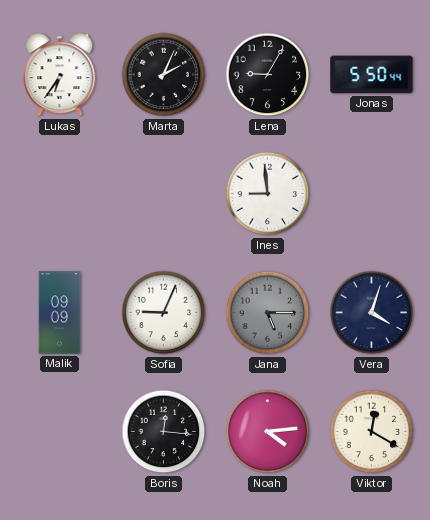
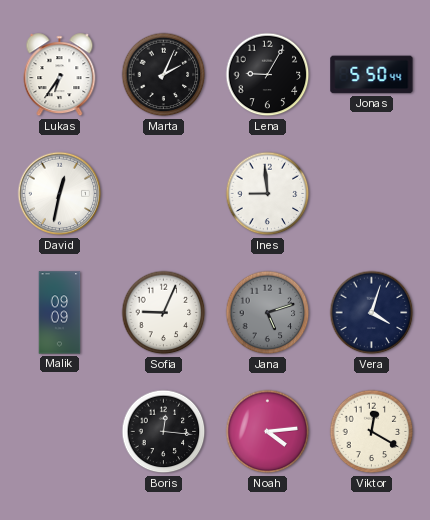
David: none -> 12:32
Jana: 5:15 -> 5:12
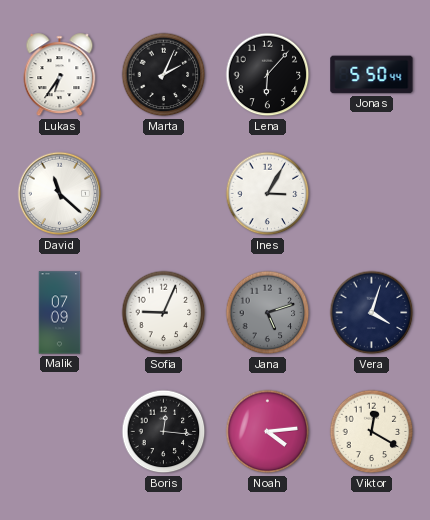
Lena: 9:05 -> 6:07
David: 12:32 -> 11:22
Ines: 8:59 -> 3:05
Malik: 09:09 -> 07:09
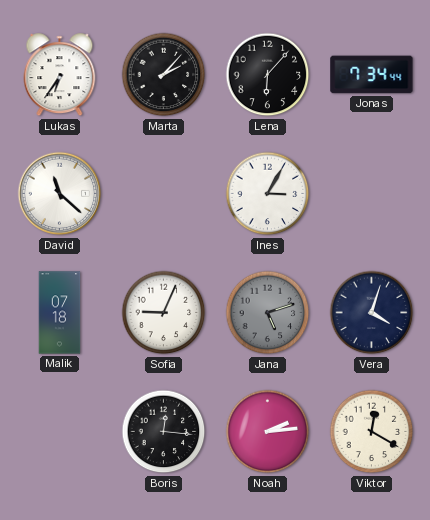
Marta: 2:04 -> 2:07
Jonas: 5:50 -> 7:34
Malik: 07:09 -> 07:18
Noah: 4:14 -> 2:14
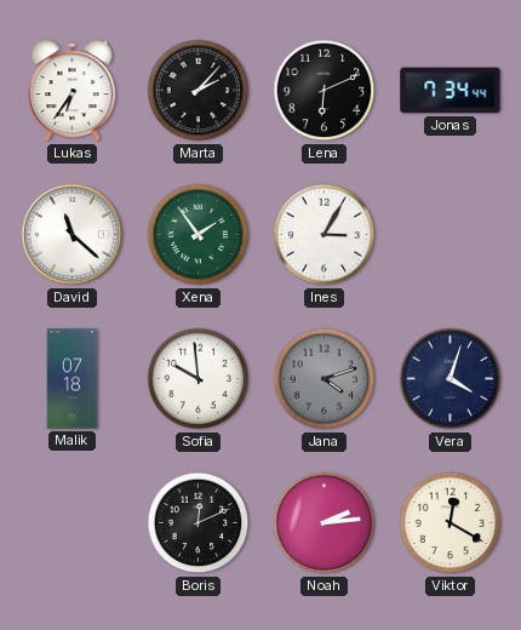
Lena: 6:07 -> 6:11
Xena: none -> 1:54
Sofia: 9:04 -> 9:59
Jana: 5:12 -> 4:12
Boris: 12:16 -> 12:11
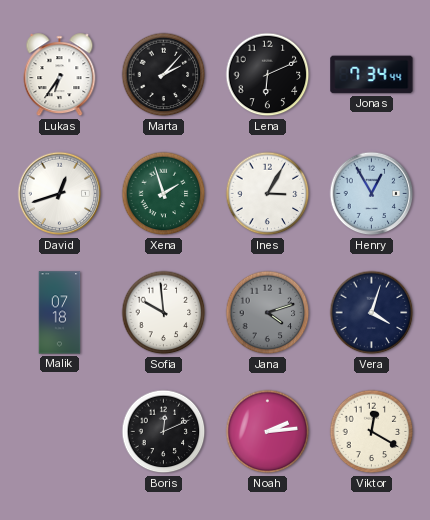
David: 11:22 -> 12:42
Xena: 1:54 -> 1:57
Henry: none -> 12:55
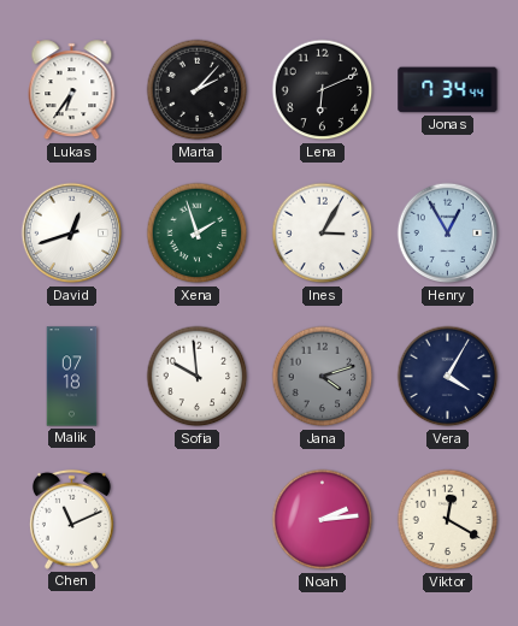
Vera: 4:03 -> 4:05
Chen: none -> 11:11
Boris: 12:11 -> none
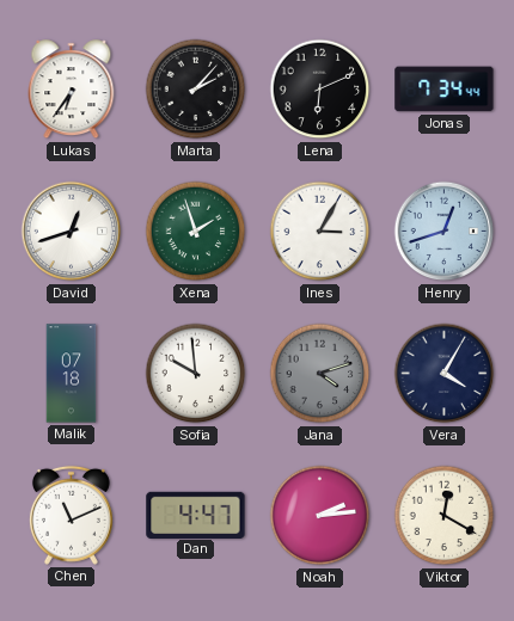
Henry: 12:55 -> 12:42
Dan: none -> 4:47
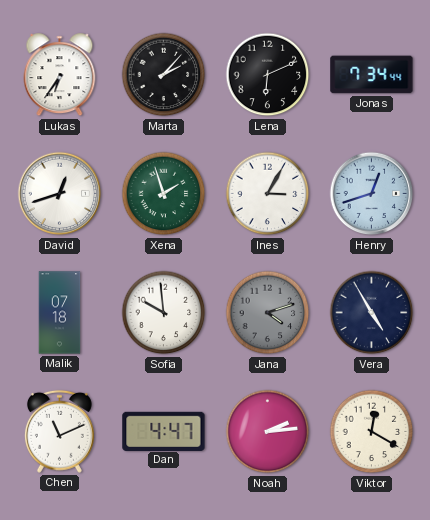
Vera: 4:05 -> 4:55
